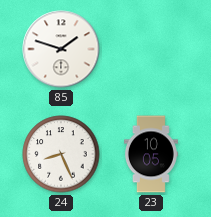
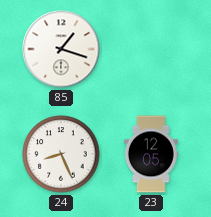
85: 1:48 -> 1:18
23: 10:05 -> 12:05
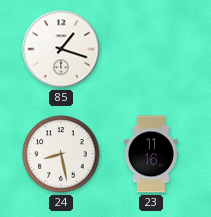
24: 8:26 -> 8:28
23: 12:05 -> 11:16
